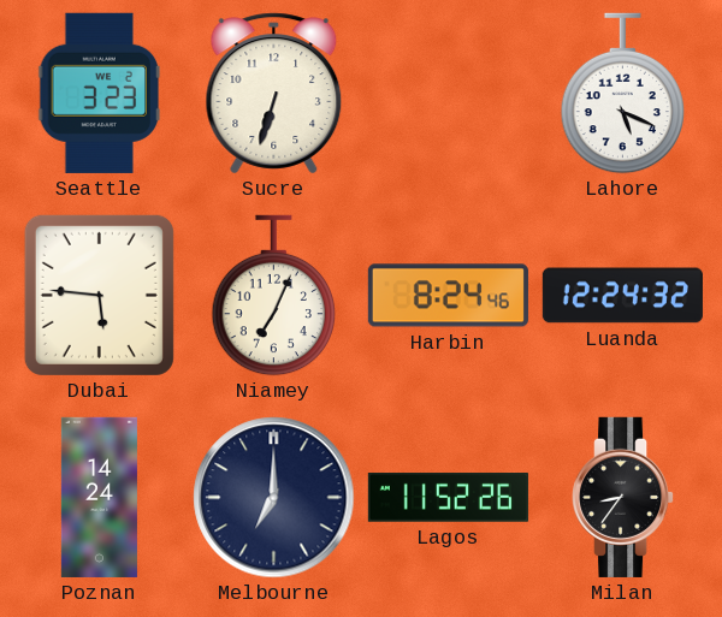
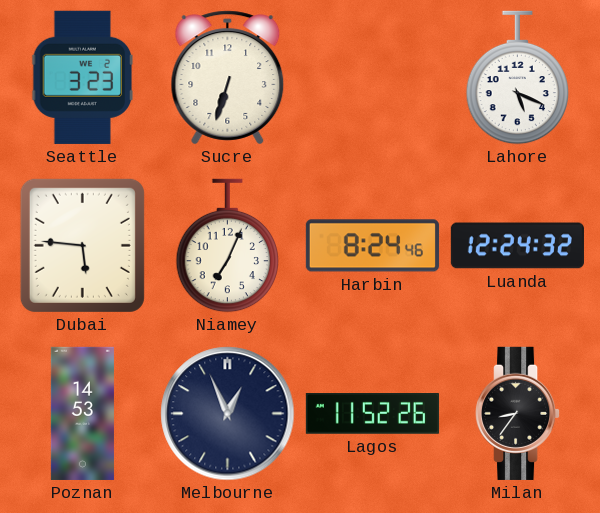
Poznan: 14:24 -> 14:53
Melbourne: 7:00 -> 12:56
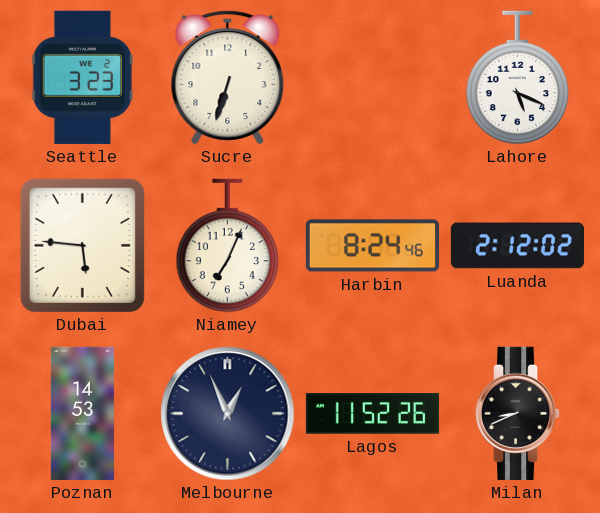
Luanda: 12:24 -> 2:12
Milan: 8:36 -> 8:41
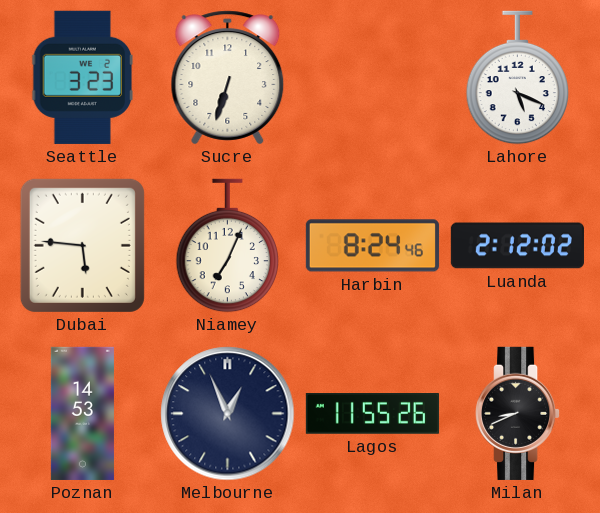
Lagos: 11:52 -> 11:55
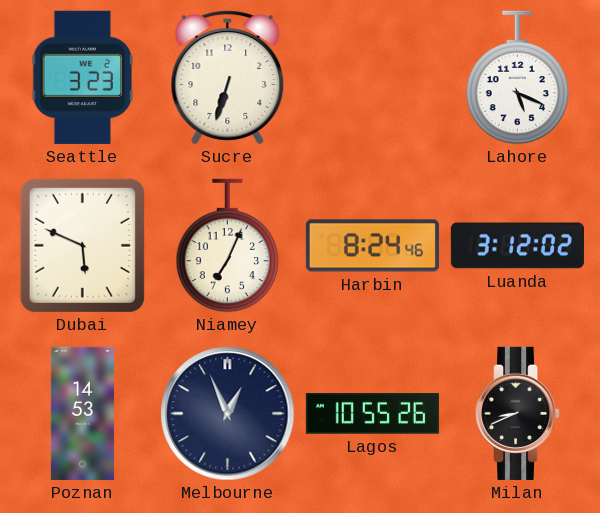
Dubai: 5:46 -> 5:49
Luanda: 2:12 -> 3:12
Lagos: 11:55 -> 10:55
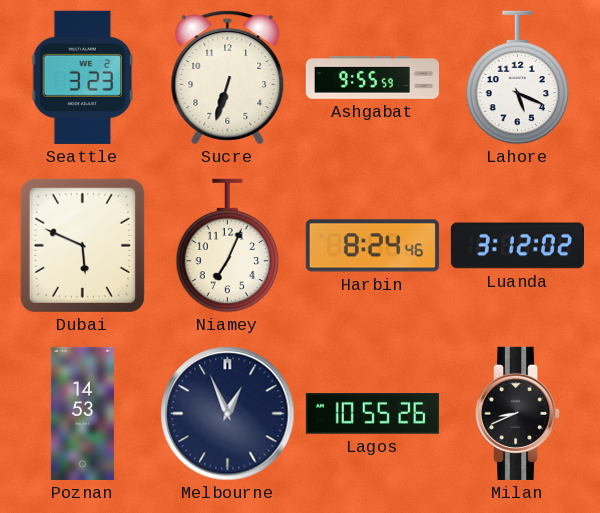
Ashgabat: none -> 9:55
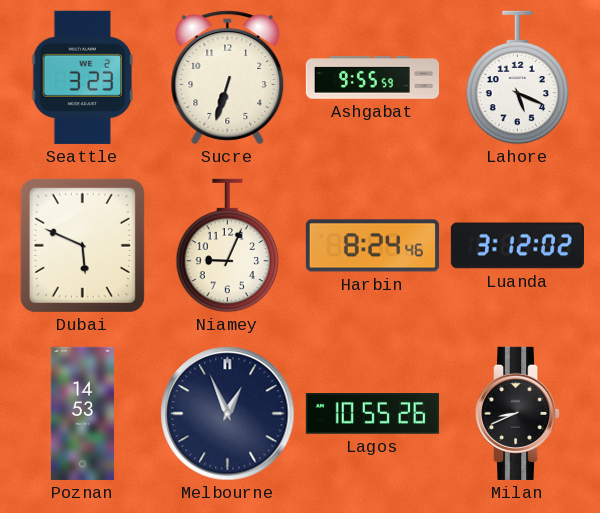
Niamey: 7:04 -> 9:04
